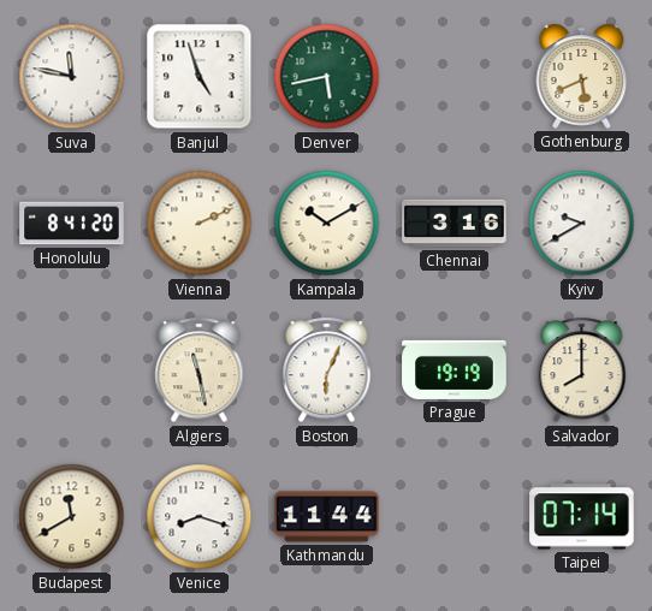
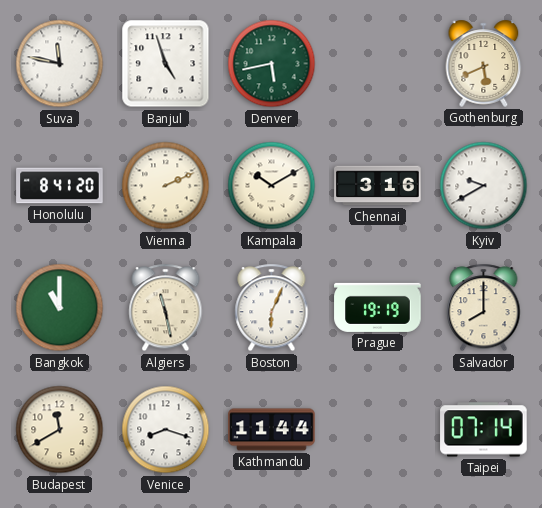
Bangkok: none -> 11:00
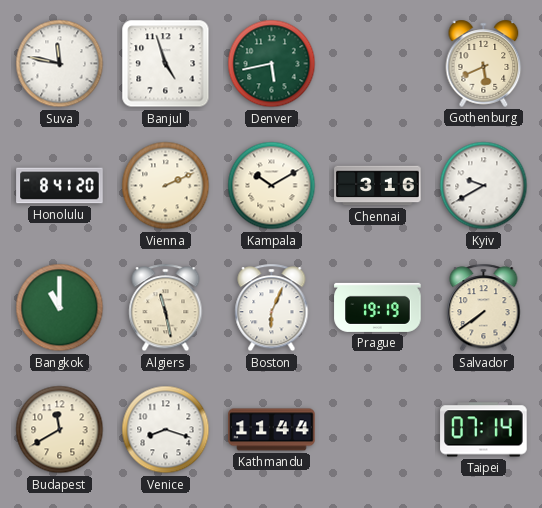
Salvador: 8:00 -> 7:39
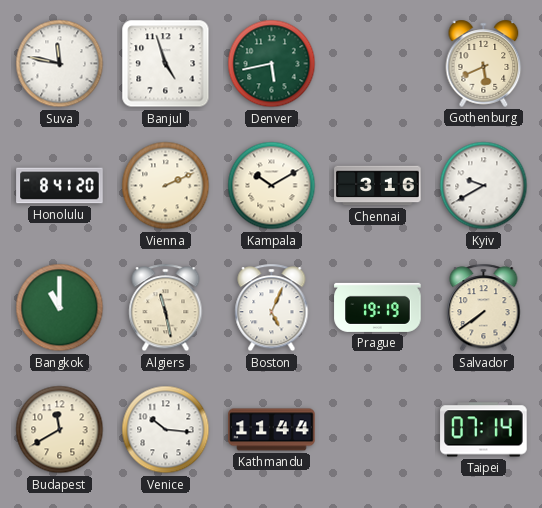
Boston: 6:04 -> 5:04
Venice: 8:18 -> 10:16
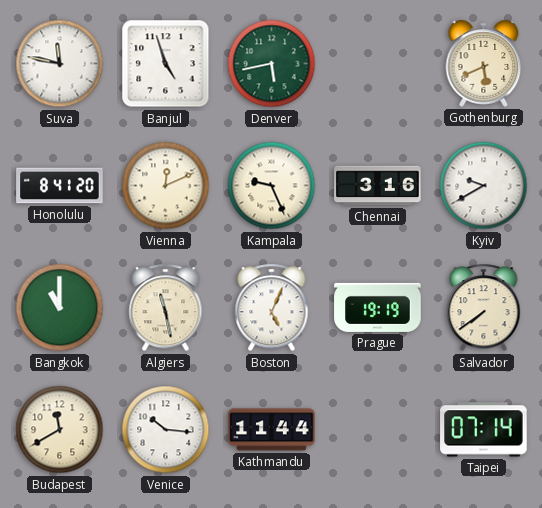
Vienna: 2:11 -> 12:11
Kampala: 10:10 -> 9:26
